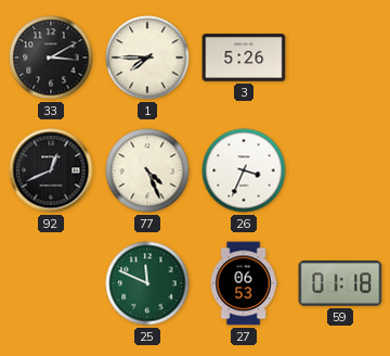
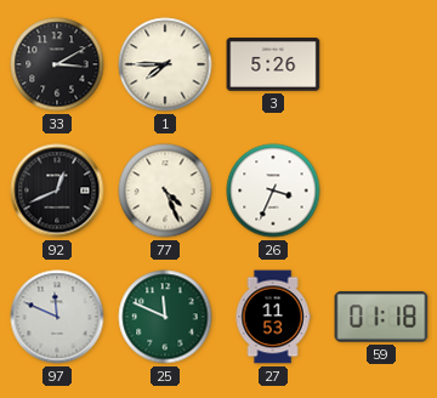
97: none -> 11:49
27: 06:53 -> 11:53
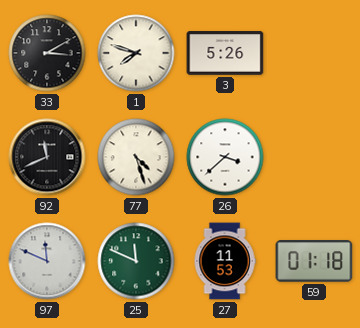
1: 7:45 -> 7:48
92: 12:41 -> 11:41
77: 4:26 -> 4:27
26: 3:34 -> 3:38
